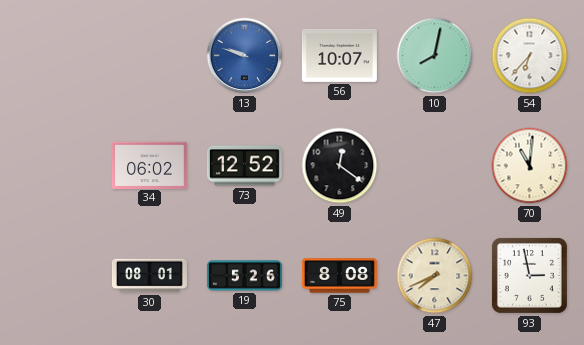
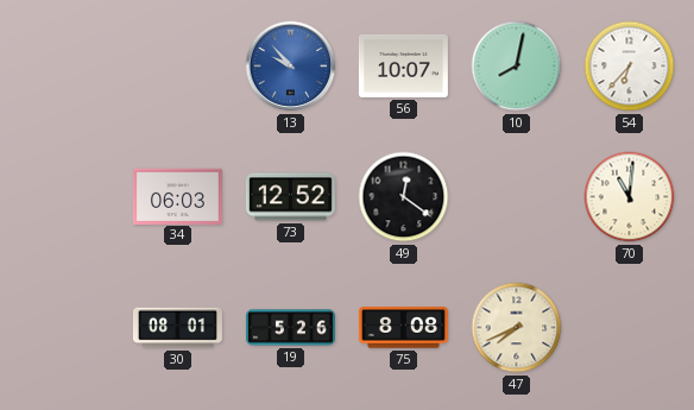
13: 9:48 -> 9:53
34: 06:02 -> 06:03
93: 2:58 -> none
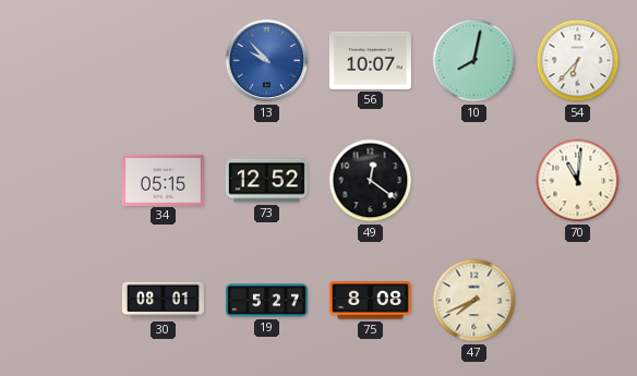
34: 06:03 -> 05:15
19: 5:26 -> 5:27
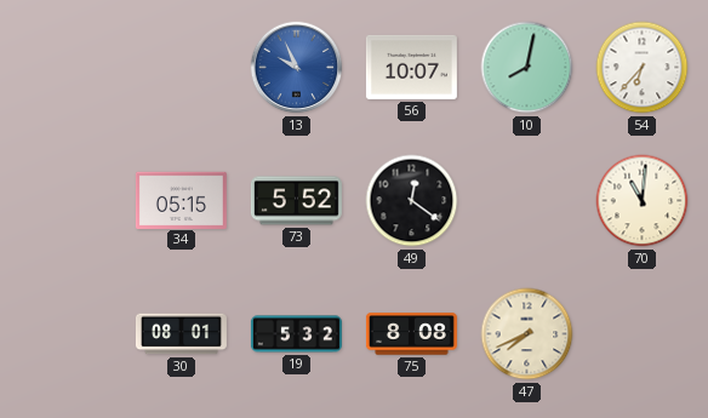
13: 9:53 -> 9:56
73: 12:52 -> 5:52
19: 5:27 -> 5:32
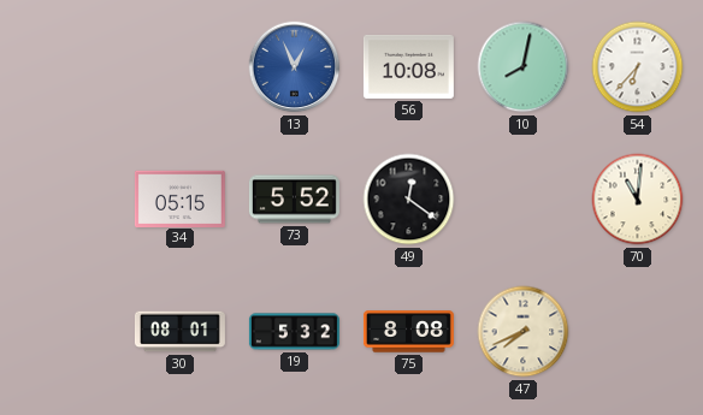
13: 9:56 -> 12:56
56: 10:07 -> 10:08
